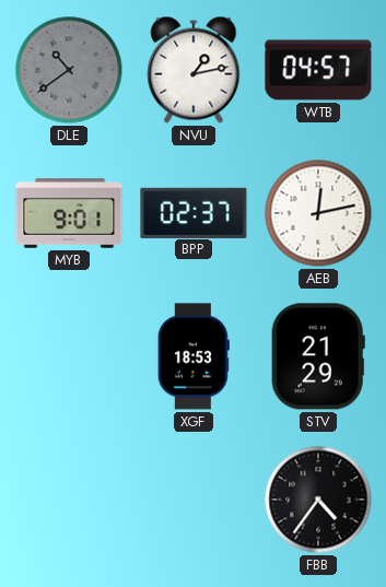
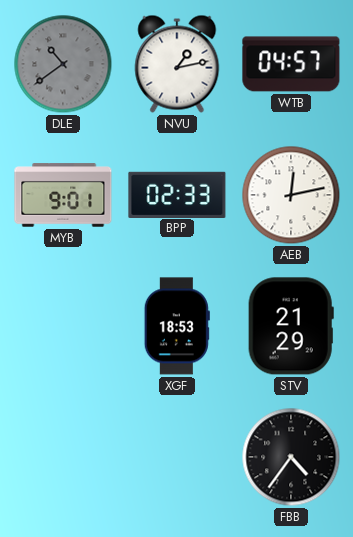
BPP: 02:37 -> 02:33
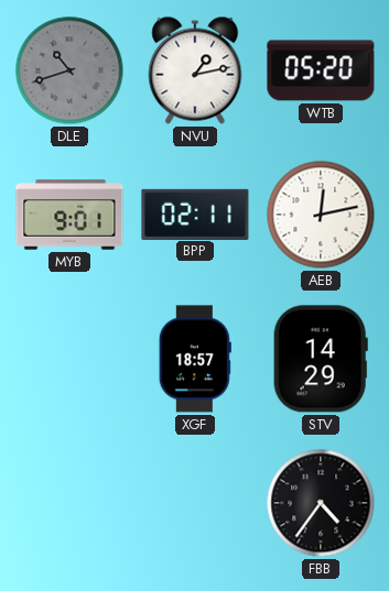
DLE: 10:39 -> 10:42
WTB: 04:57 -> 05:20
BPP: 02:33 -> 02:11
XGF: 18:53 -> 18:57
STV: 21:29 -> 14:29
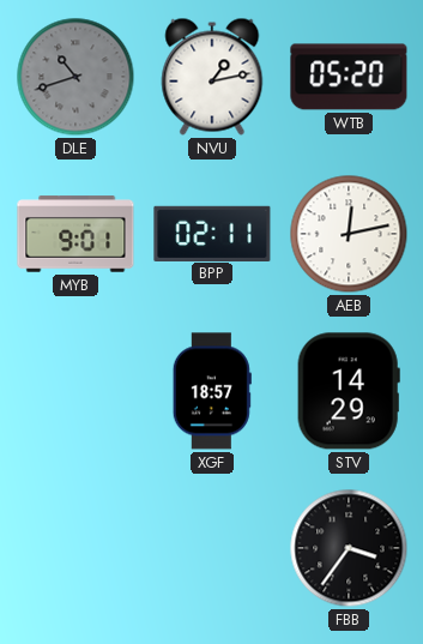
FBB: 4:36 -> 3:36
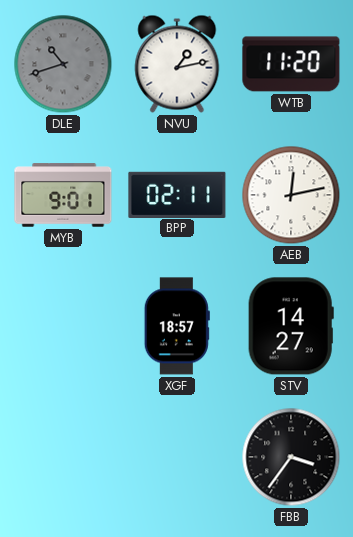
WTB: 05:20 -> 11:20
STV: 14:29 -> 14:27
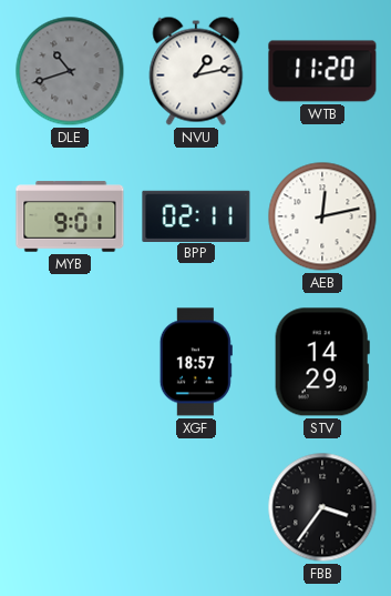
STV: 14:27 -> 14:29
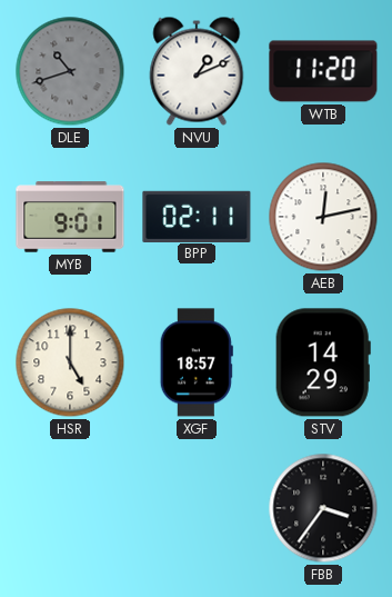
NVU: 1:13 -> 1:11
HSR: none -> 5:00
